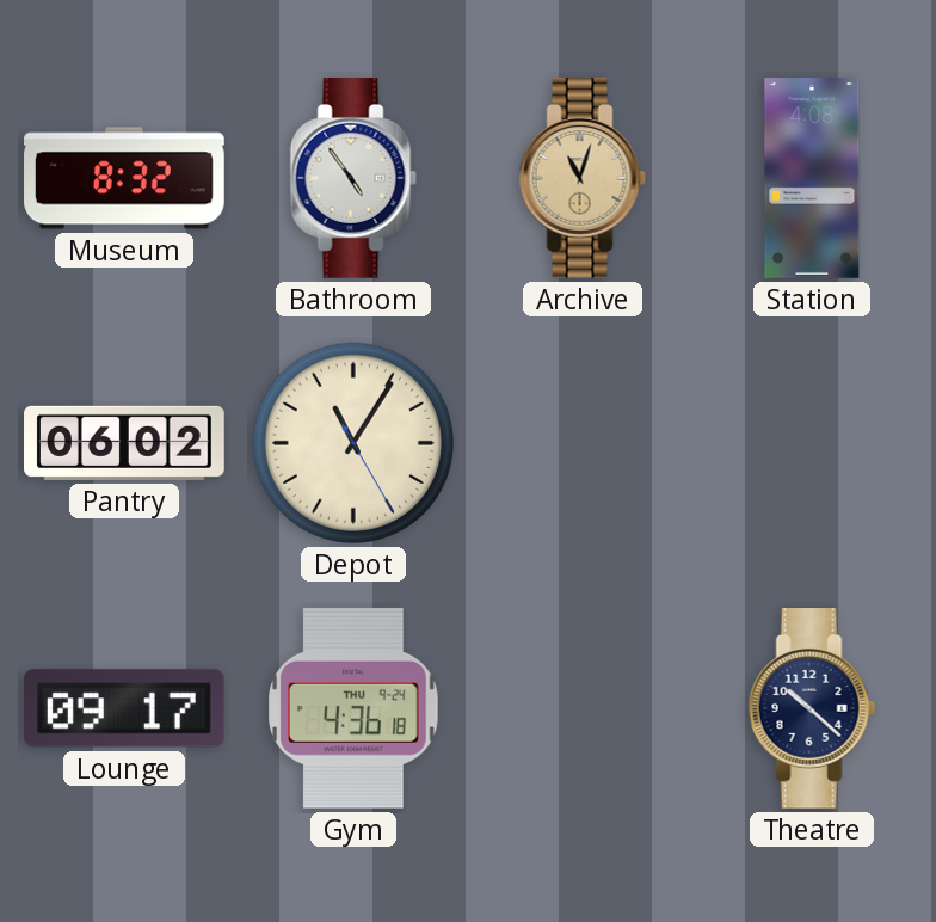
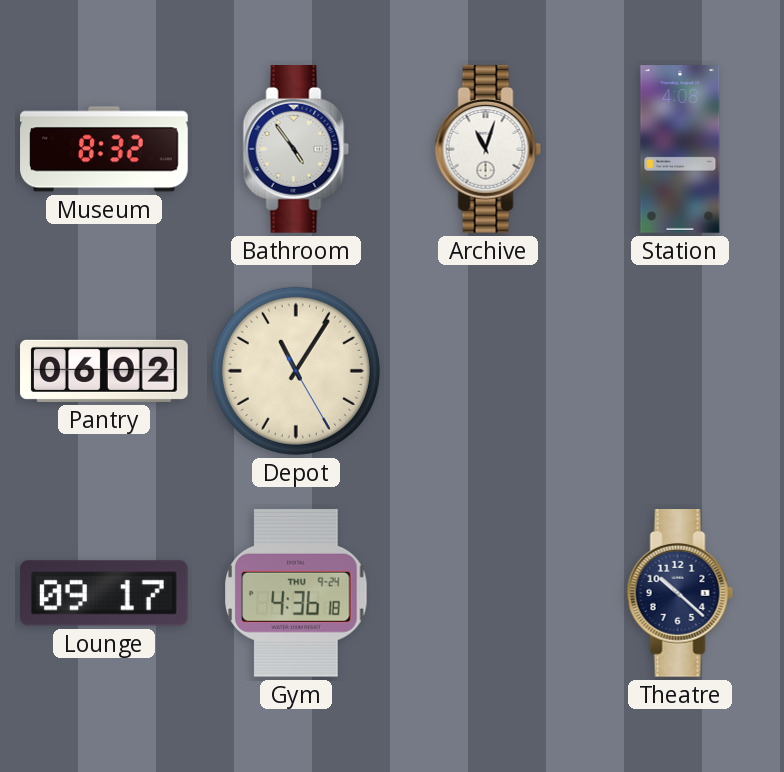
Archive dial: champagne -> white
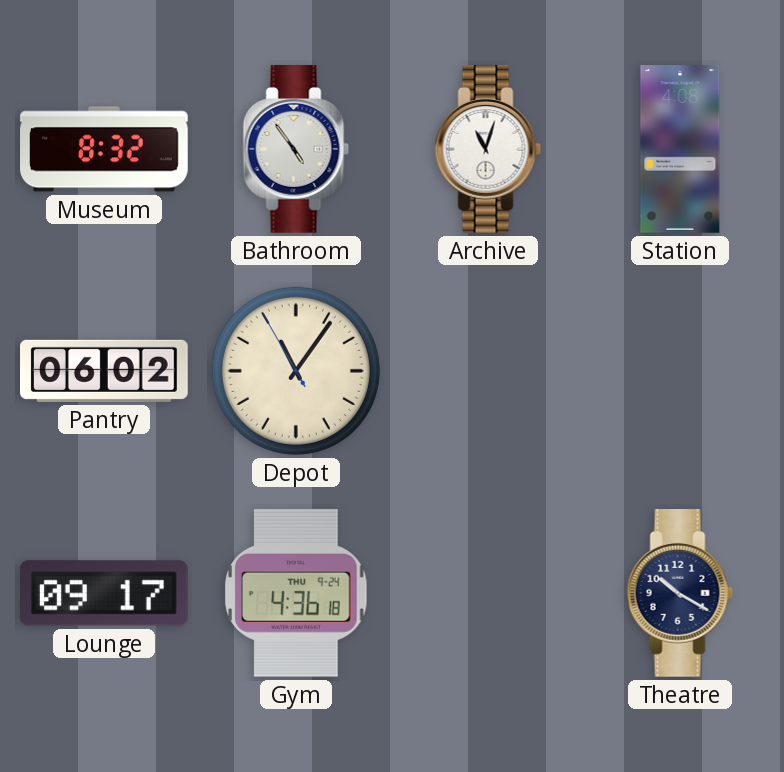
Depot: 11:05:25 -> 11:05:55
Theatre: 10:22 -> 10:20
